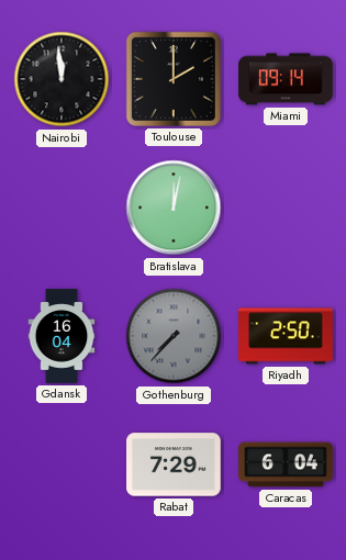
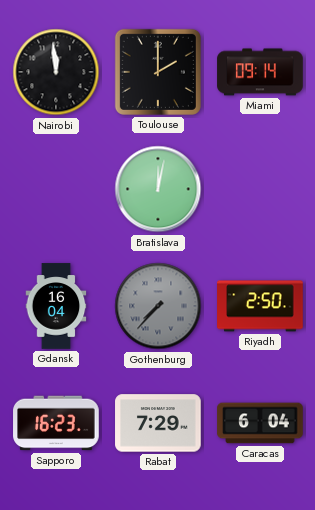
Sapporo: none -> 16:23
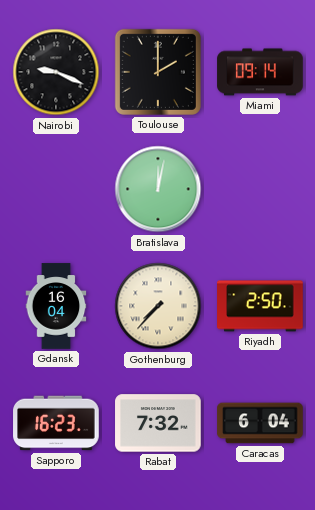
Nairobi: 11:59 -> 9:19
Gothenburg dial: grey -> cream
Rabat: 7:29 -> 7:32
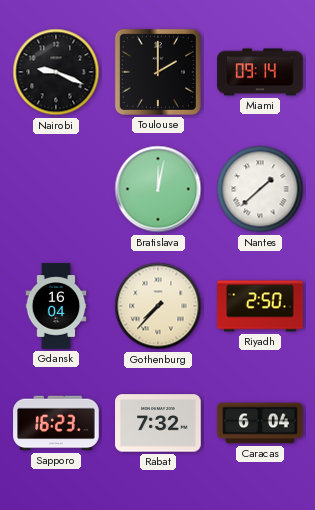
Nantes: none -> 1:38
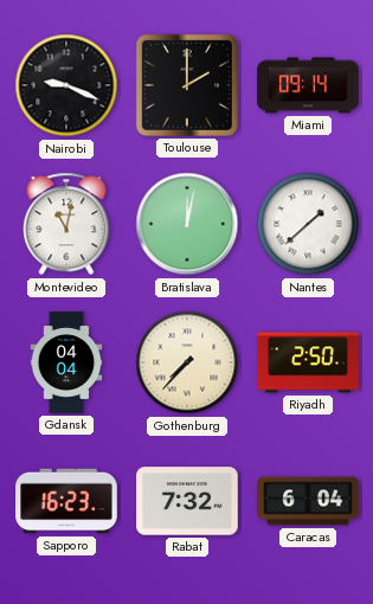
Montevideo: none -> 11:02
Gdansk: 16:04 -> 04:04
